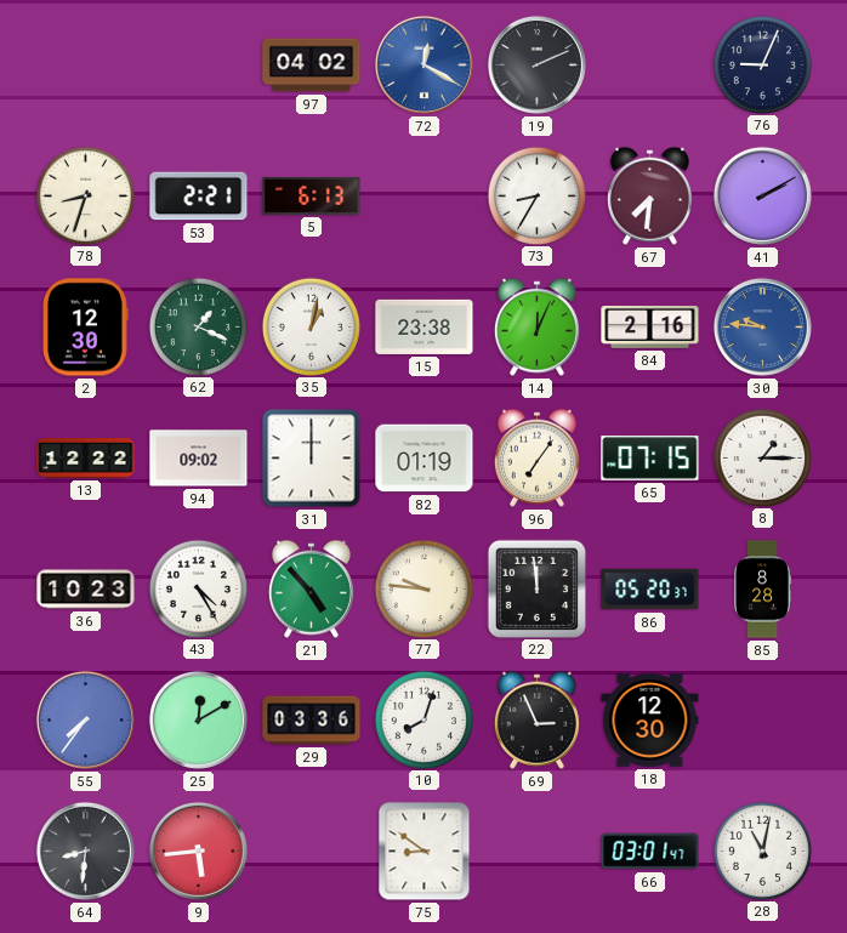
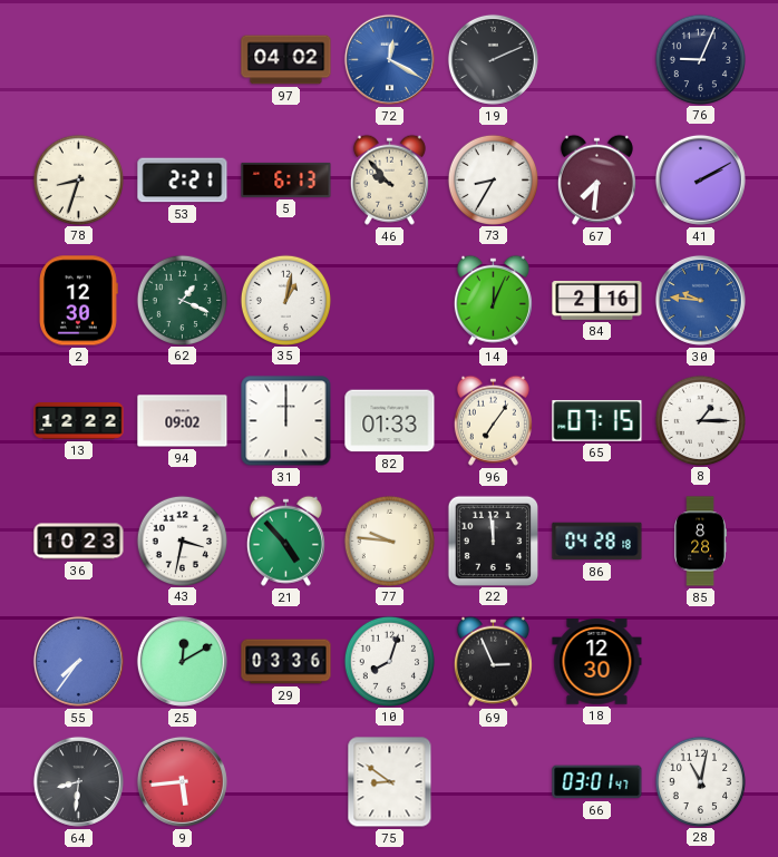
46: none -> 9:53
15: 23:38 -> none
82: 01:19 -> 01:33
43: 4:25 -> 3:32
86: 05:20 -> 04:28
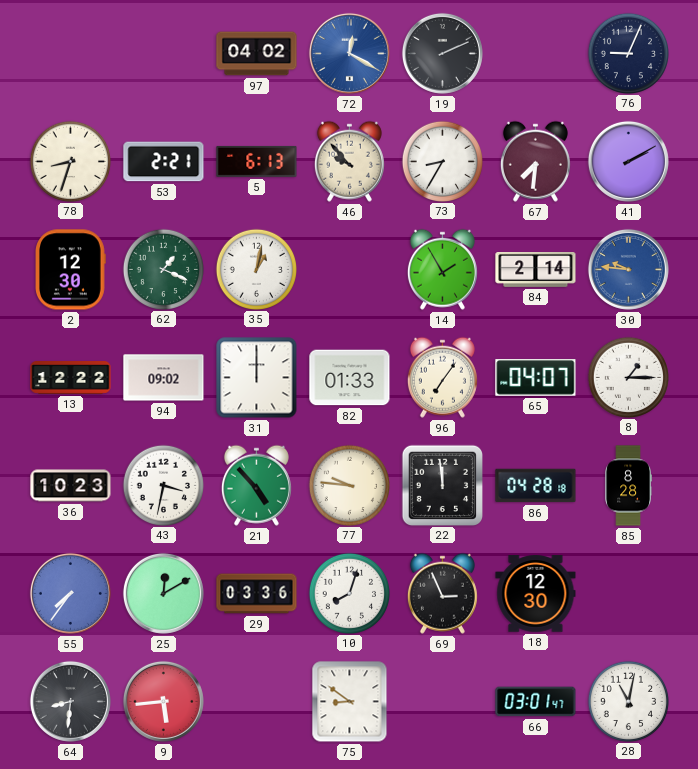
14: 12:04 -> 1:55
84: 2:16 -> 2:14
65: 07:15 -> 04:07
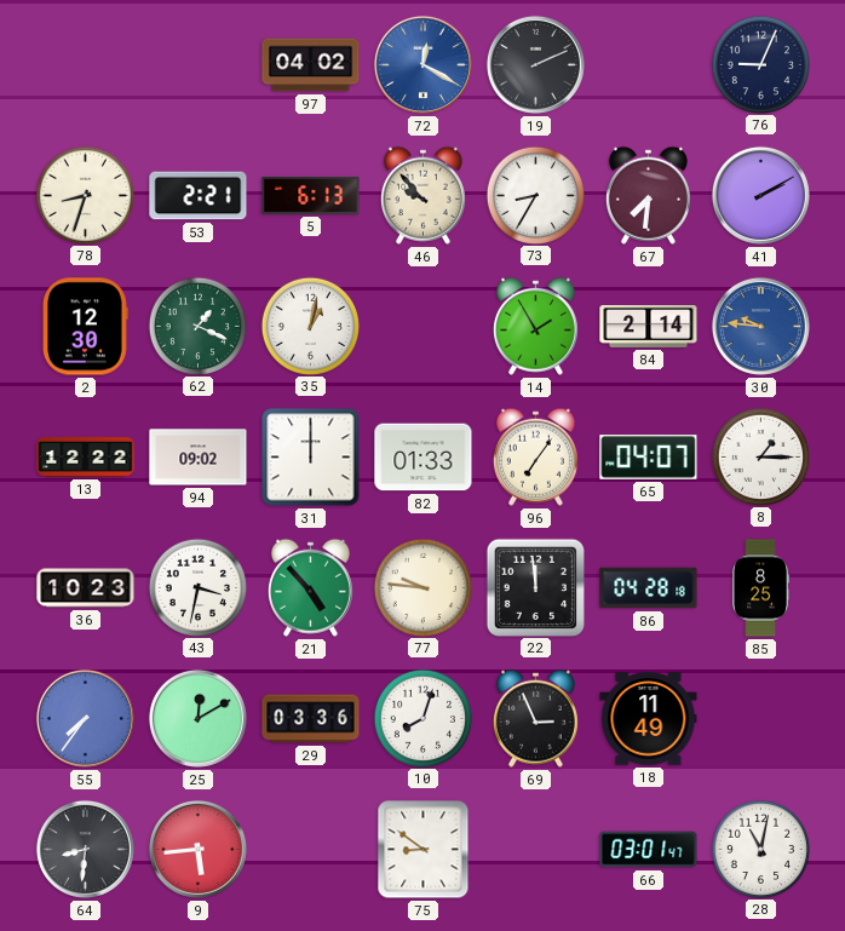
85: 8:28 -> 8:25
18: 12:30 -> 11:49
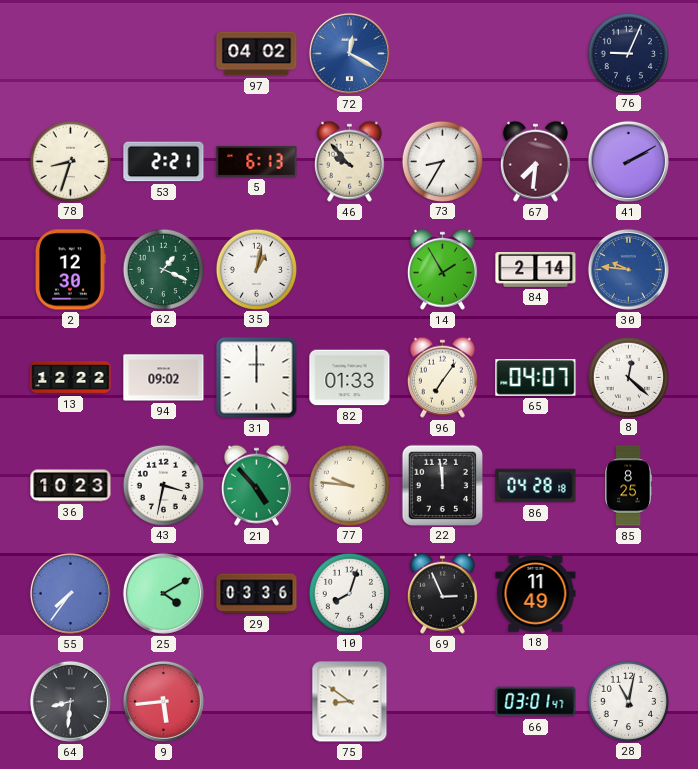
19: 2:11 -> none
8: 1:15 -> 12:22
25: 12:10 -> 4:10
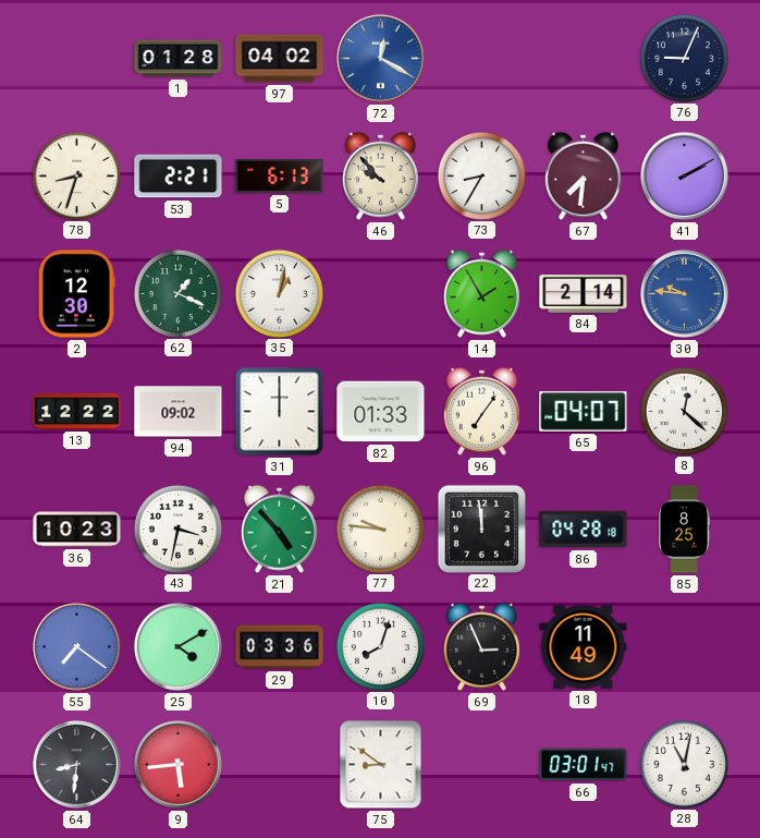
1: none -> 01:28
55: 7:36 -> 7:21
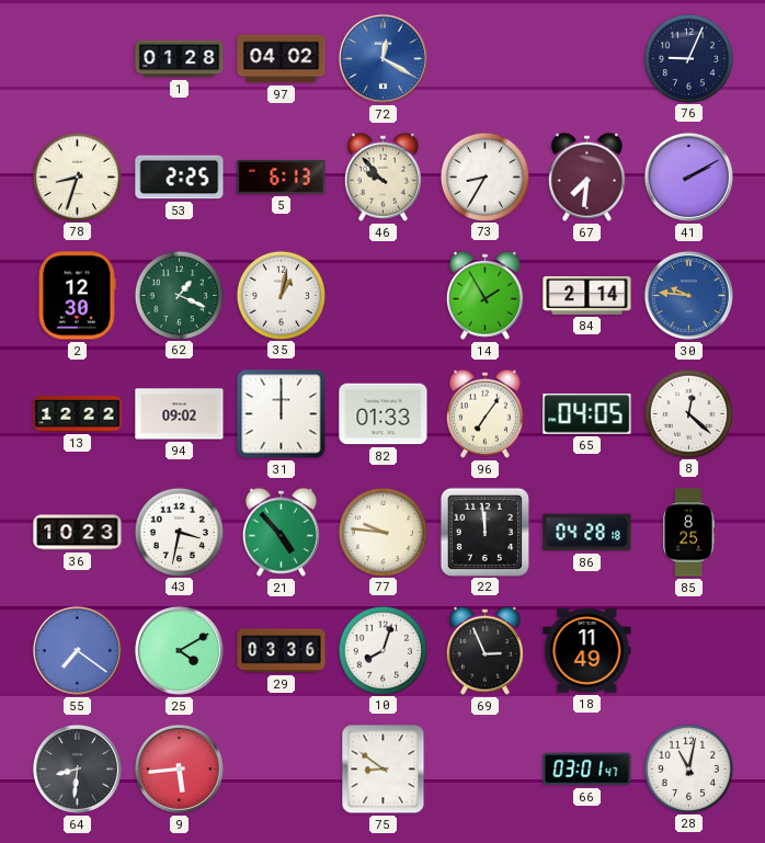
53: 2:21 -> 2:25
65: 04:07 -> 04:05
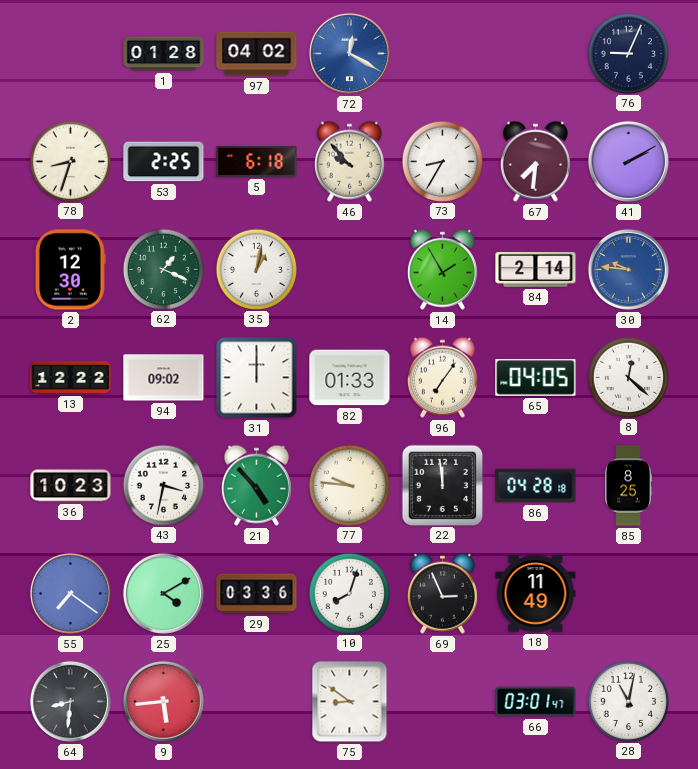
5: 6:13 -> 6:18
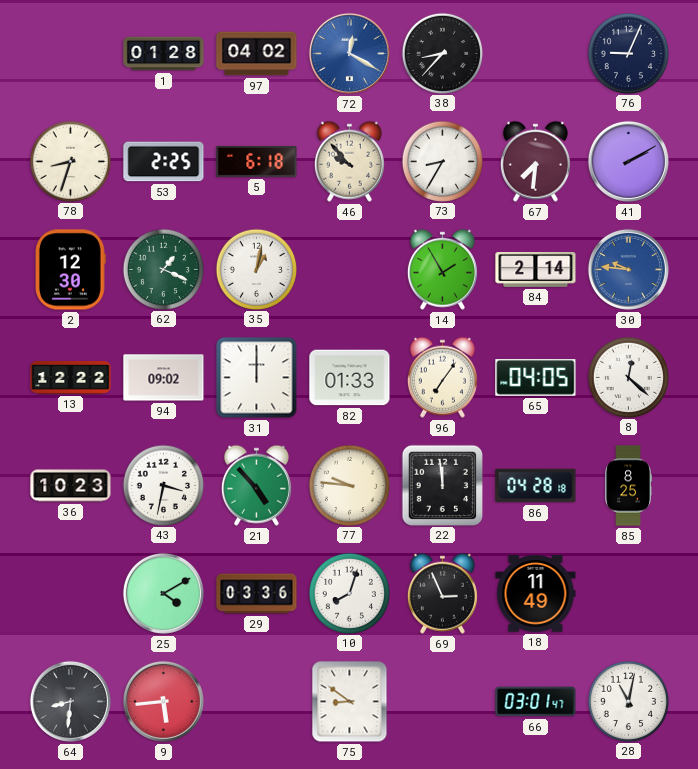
38: none -> 8:37
55: 7:21 -> none
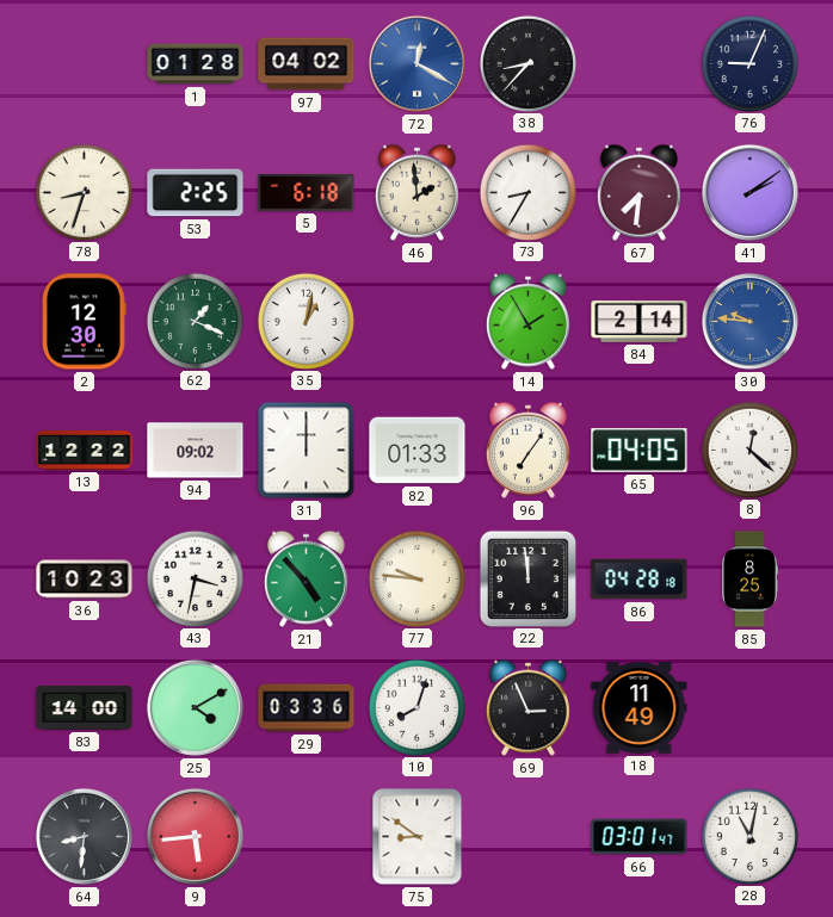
46: 9:53 -> 1:59
41: 2:10 -> 2:09
83: none -> 14:00
